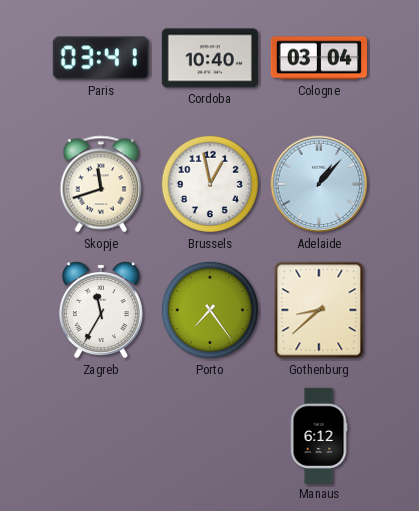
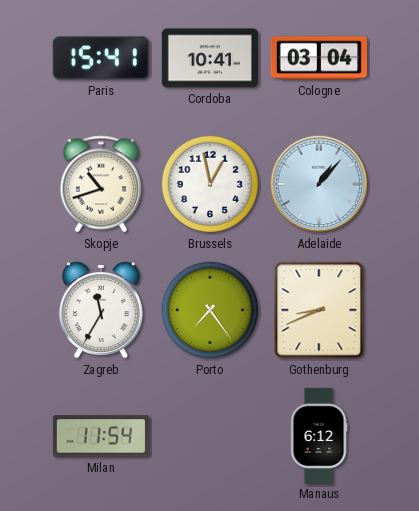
Paris: 03:41 -> 15:41
Cordoba: 10:40 -> 10:41
Skopje: 11:42 -> 10:42
Gothenburg: 8:38 -> 8:41
Milan: none -> 11:54
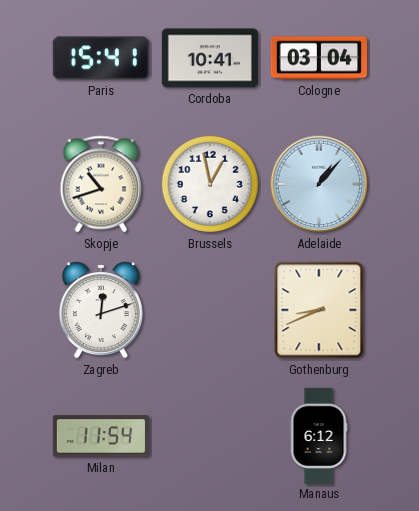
Zagreb: 11:35 -> 12:12
Porto: 7:24 -> none
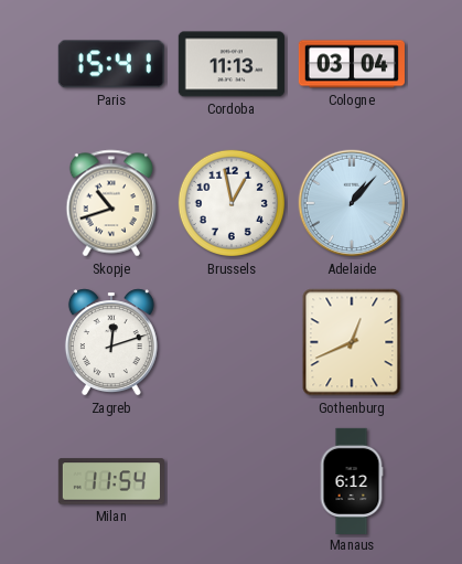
Cordoba: 10:41 -> 11:13
Gothenburg: 8:41 -> 12:41
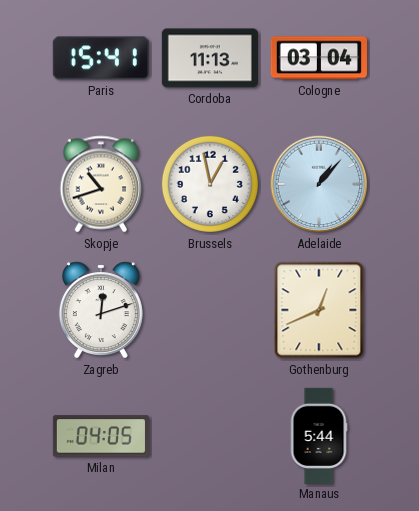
Milan: 11:54 -> 04:05
Manaus: 6:12 -> 5:44
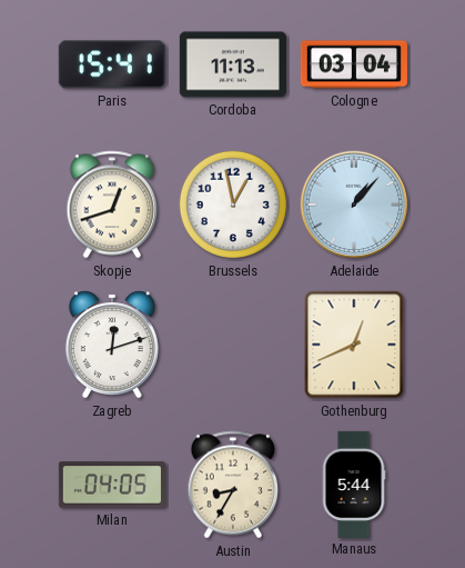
Skopje: 10:42 -> 12:42
Austin: none -> 8:35
